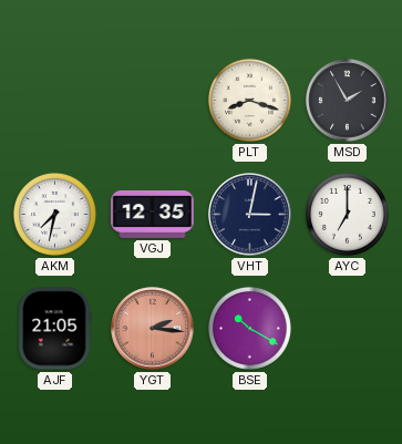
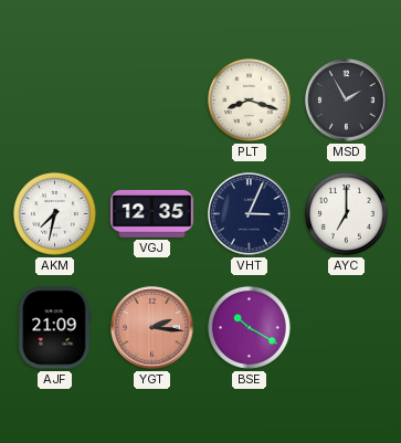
VHT: 3:02 -> 3:04
AJF: 21:05 -> 21:09
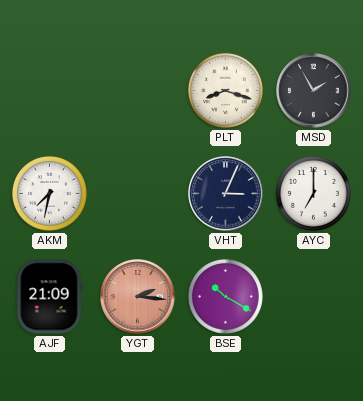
VGJ: 12:35 -> none
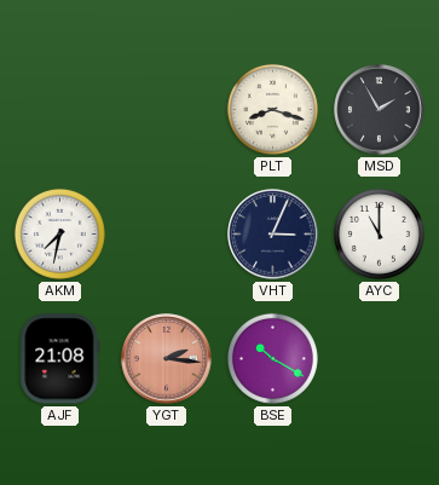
AYC: 7:00 -> 11:00
AJF: 21:09 -> 21:08
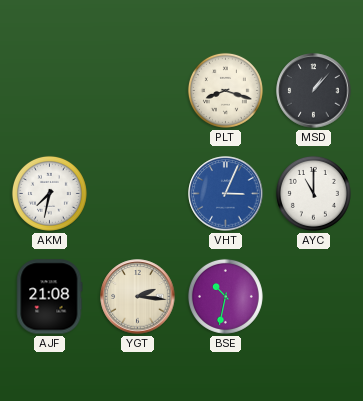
MSD: 1:55 -> 1:07
VHT dial: navy -> blue
YGT dial: salmon -> cream
BSE: 10:20 -> 10:32
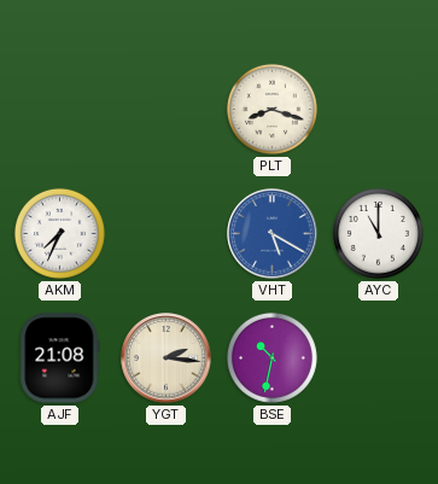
MSD: 1:07 -> none
AKM: 7:32 -> 7:34
VHT: 3:04 -> 5:20
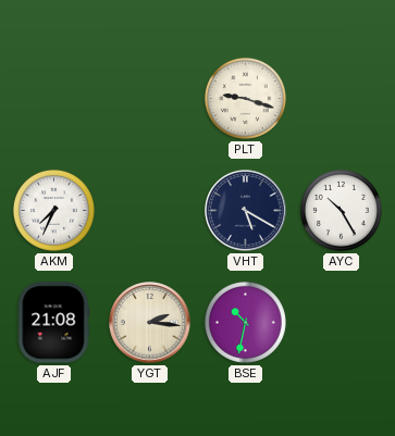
PLT: 8:18 -> 9:18
VHT dial: blue -> navy
AYC: 11:00 -> 10:25
